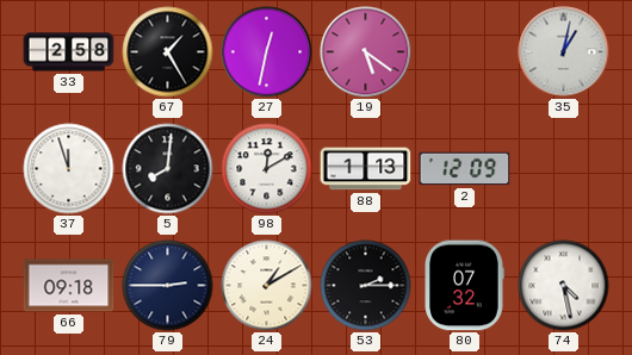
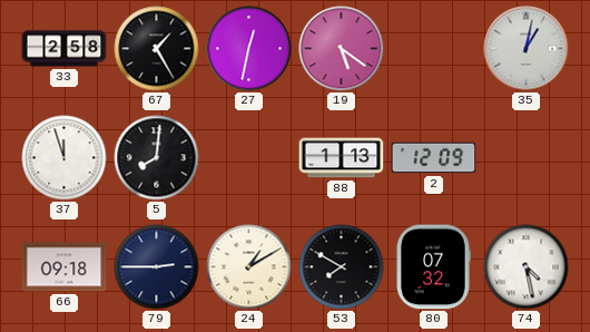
98: 12:10 -> none
53: 2:15 -> 7:50
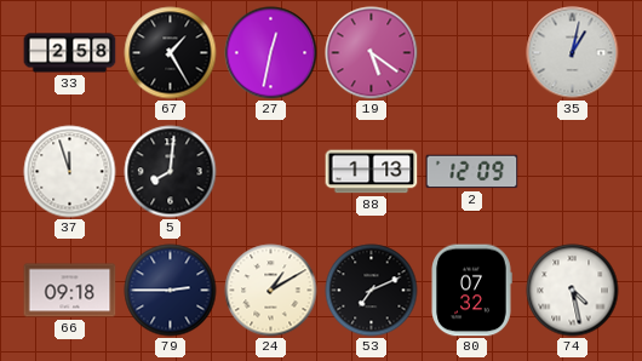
53: 7:50 -> 7:11
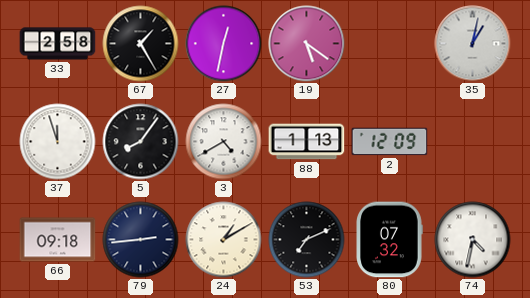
5: 8:01 -> 8:06
3: none -> 4:40
79: 2:45 -> 2:44
74: 4:28 -> 4:32
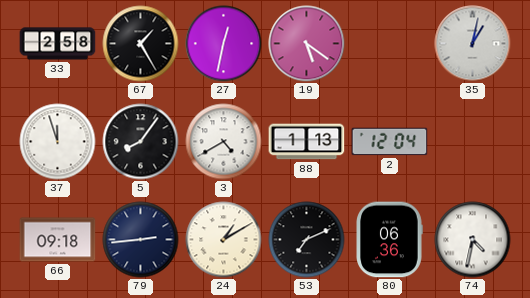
2: 12:09 -> 12:04
80: 07:32 -> 06:36
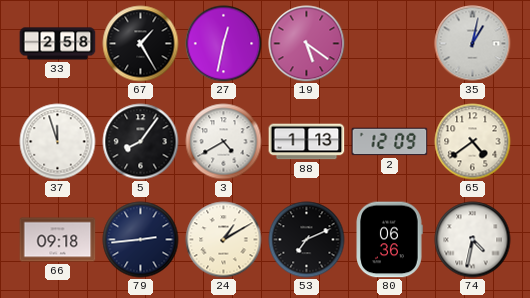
2: 12:04 -> 12:09
65: none -> 4:39
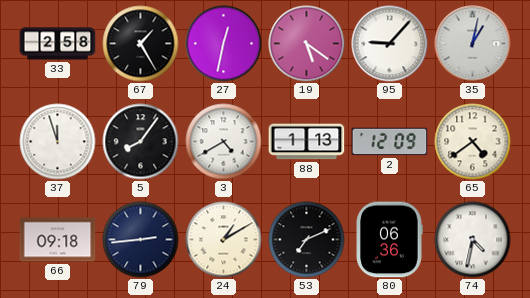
95: none -> 9:07
